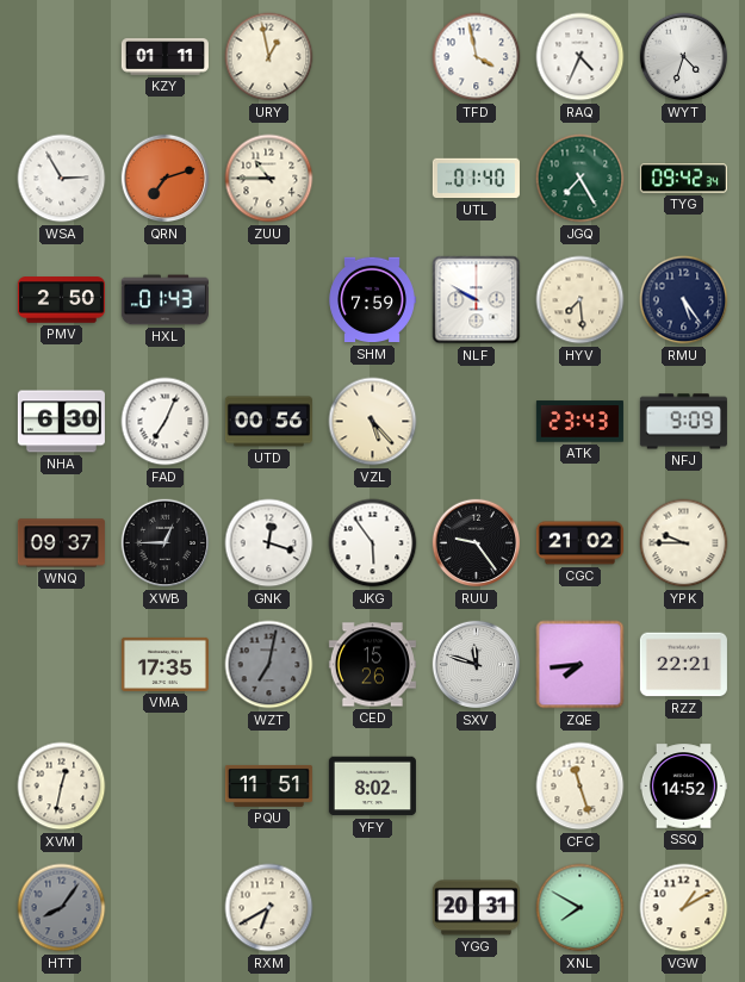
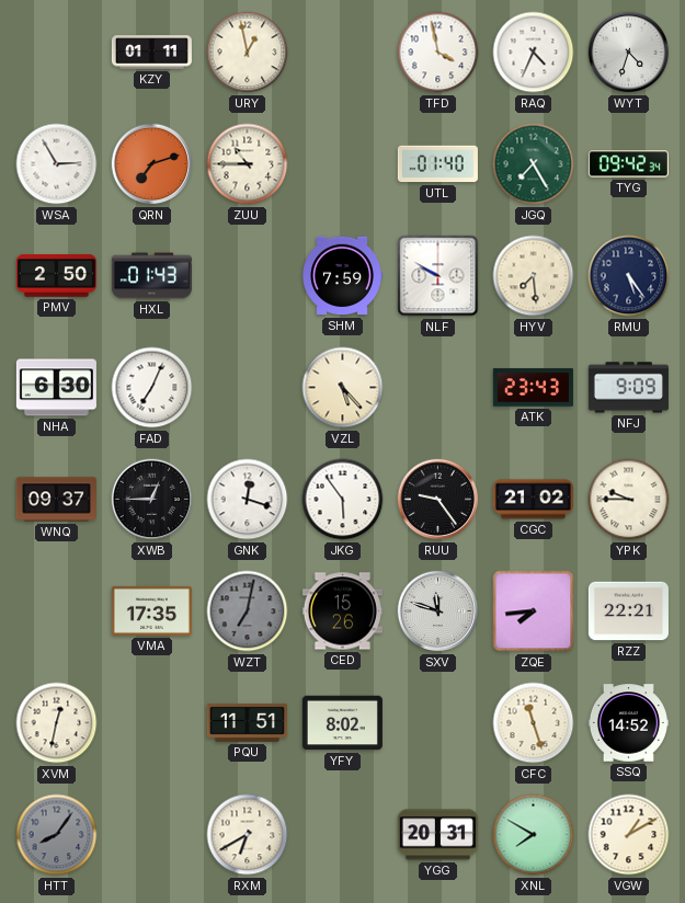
UTD: 00:56 -> none
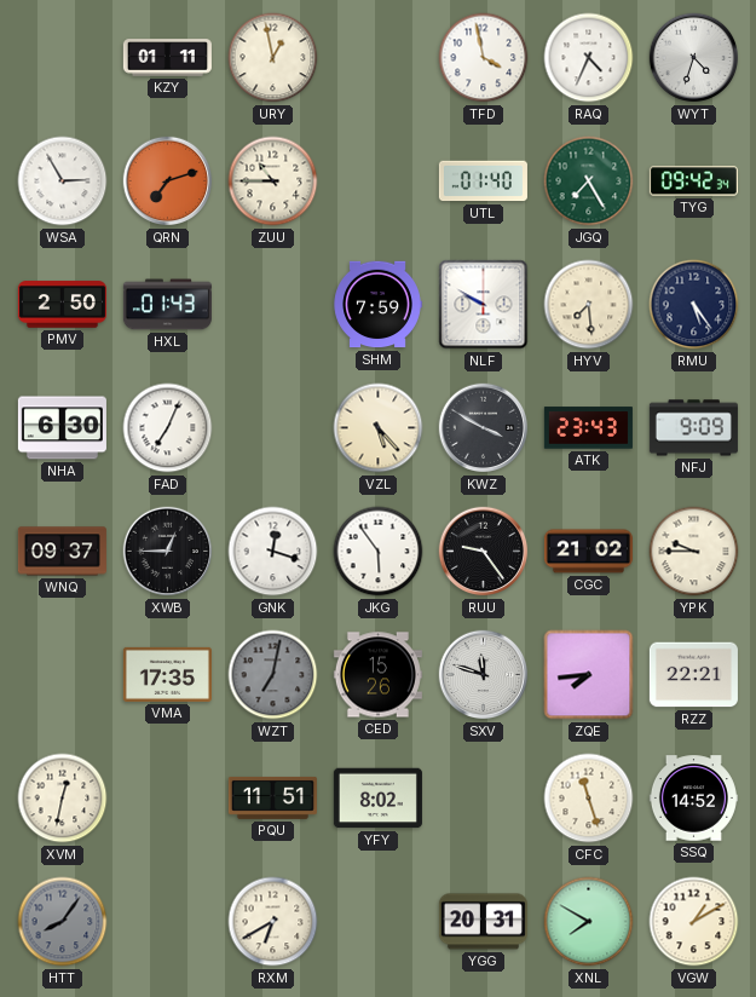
KWZ: none -> 3:50
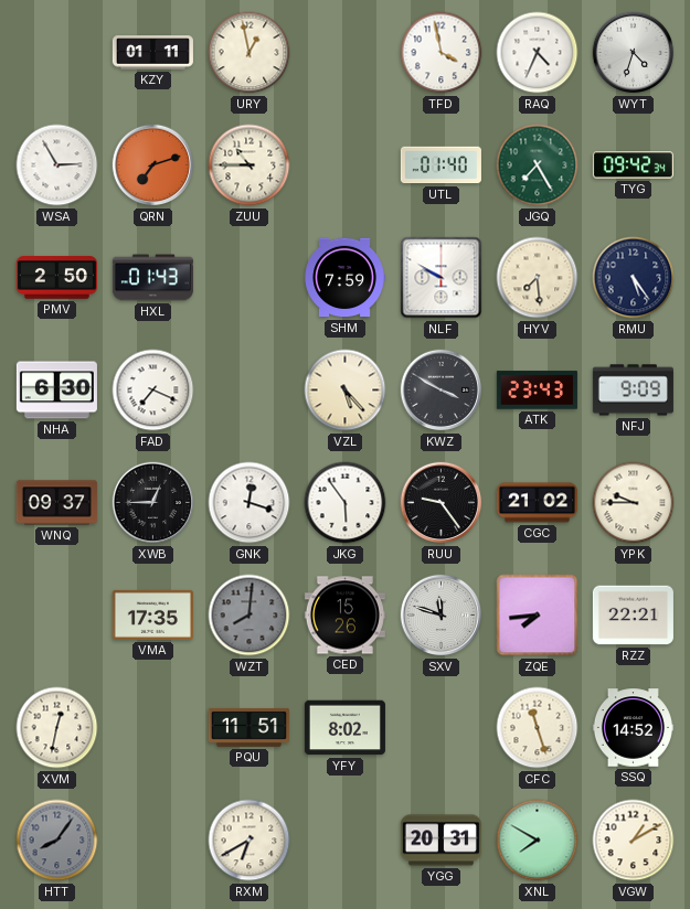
FAD: 7:04 -> 7:19
WZT: 7:02 -> 8:01
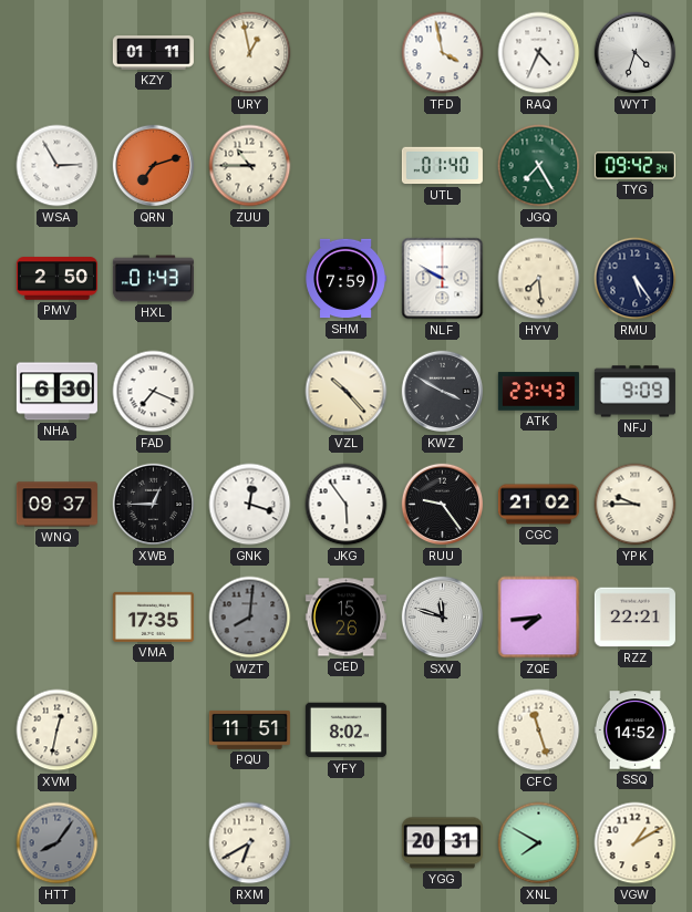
VZL: 5:23 -> 10:23
